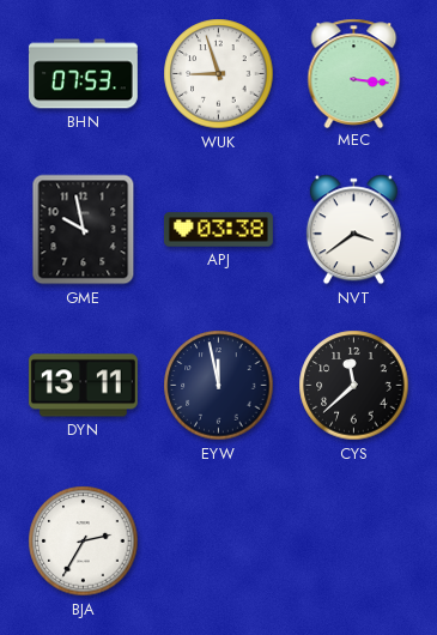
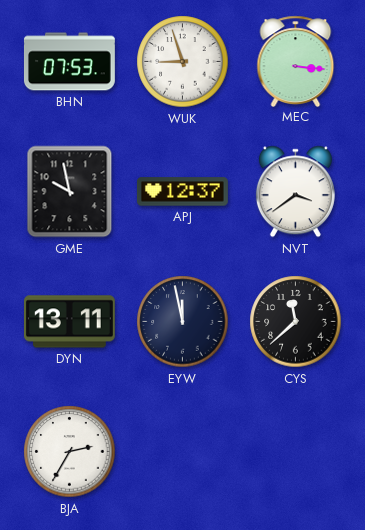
APJ: 03:38 -> 12:37
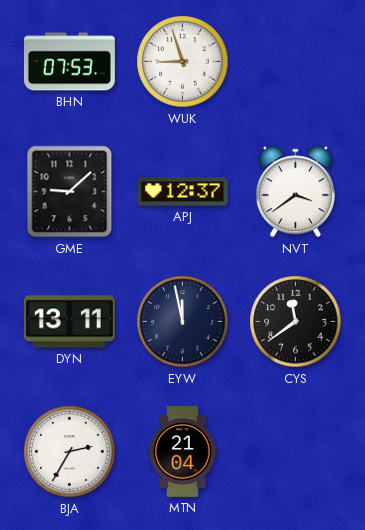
MEC: 3:16 -> none
GME: 9:58 -> 9:08
CYS: 11:38 -> 11:39
MTN: none -> 21:04
